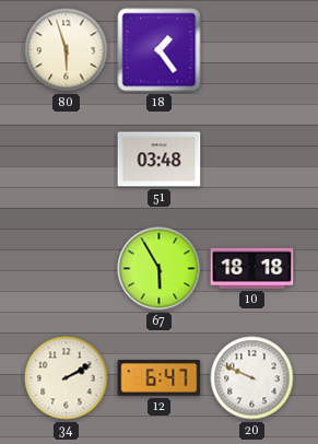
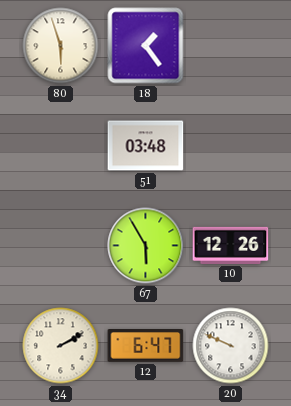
10: 18:18 -> 12:26
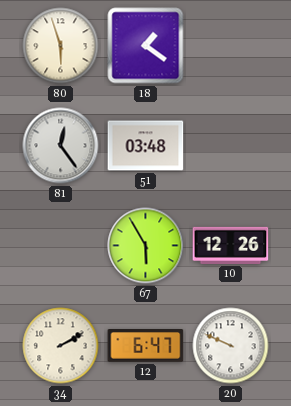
18: 1:24 -> 1:21
81: none -> 12:24
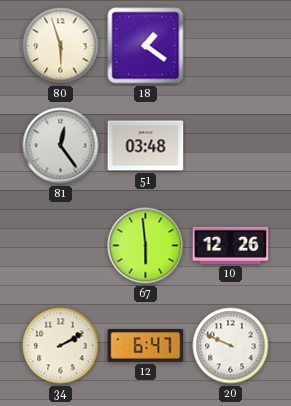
67: 5:55 -> 5:59
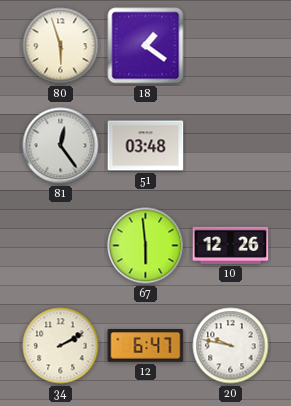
20: 9:49 -> 9:47
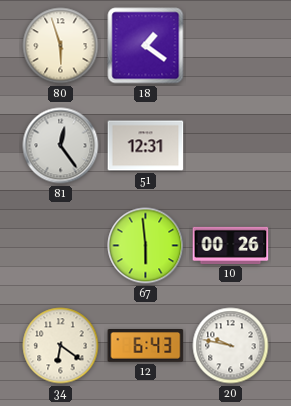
51: 03:48 -> 12:31
10: 12:26 -> 00:26
34: 2:10 -> 6:21
12: 6:47 -> 6:43
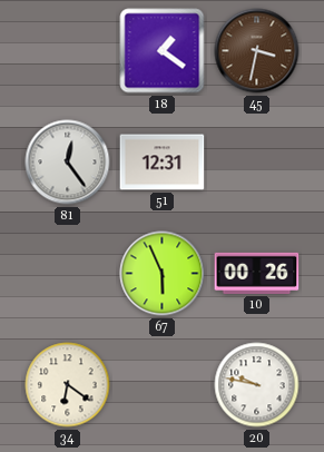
80: 5:57 -> none
45: none -> 3:32
67: 5:59 -> 5:56
12: 6:43 -> none
